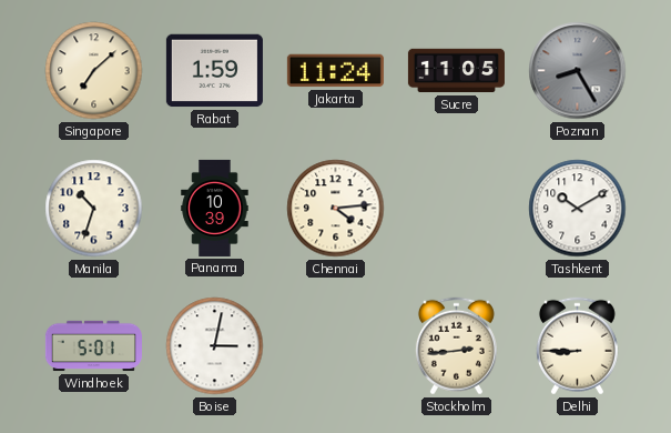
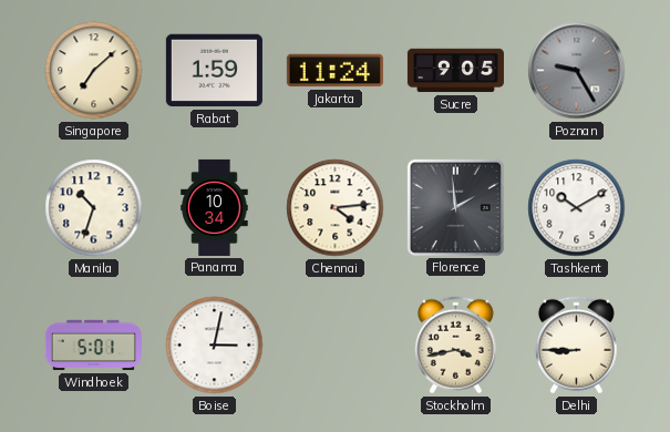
Sucre: 11:05 -> 9:05
Poznan: 8:25 -> 9:25
Panama: 10:39 -> 10:34
Florence: none -> 1:59
Stockholm: 2:44 -> 3:43
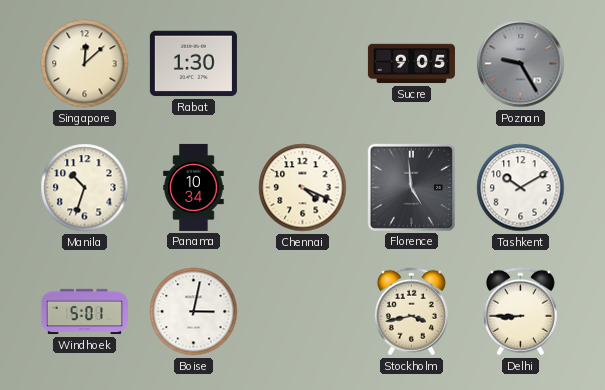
Singapore: 7:08 -> 12:08
Rabat: 1:59 -> 1:30
Jakarta: 11:24 -> none
Chennai: 4:14 -> 4:19
Florence: 1:59 -> 4:59
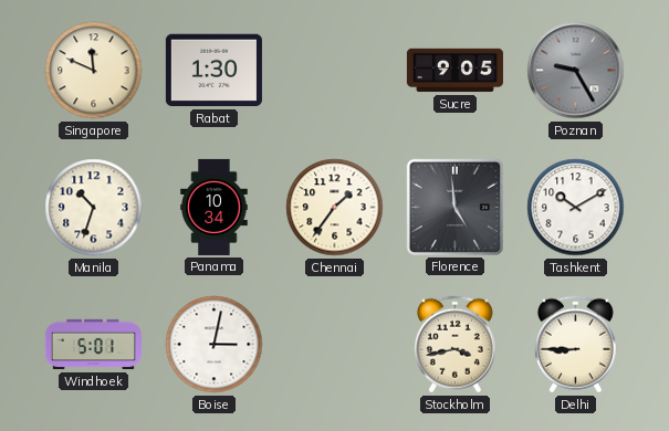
Singapore: 12:08 -> 11:49
Chennai: 4:19 -> 1:36
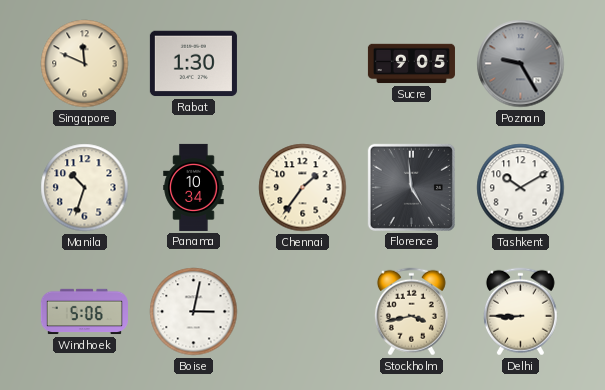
Windhoek: 5:01 -> 5:06
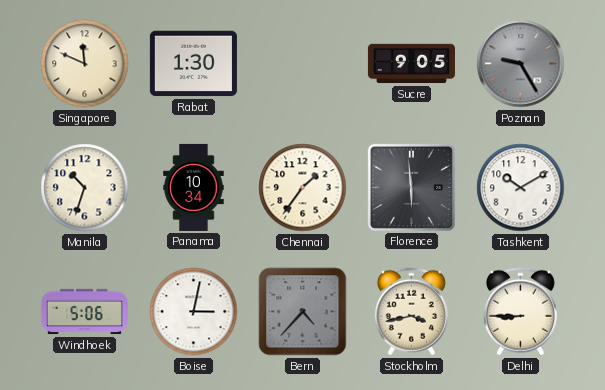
Florence: 4:59 -> 5:59
Bern: none -> 4:37
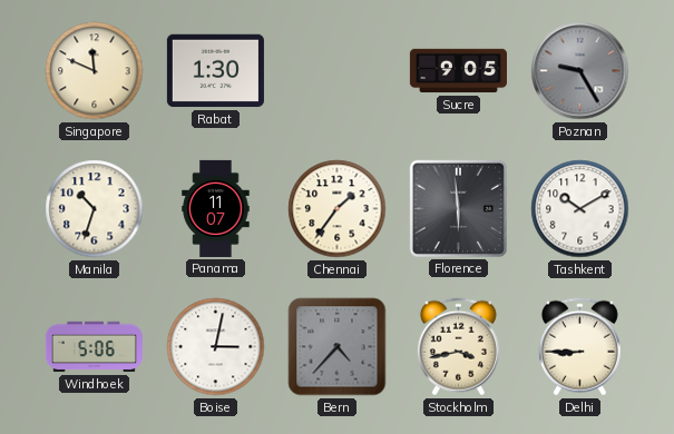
Panama: 10:34 -> 11:07
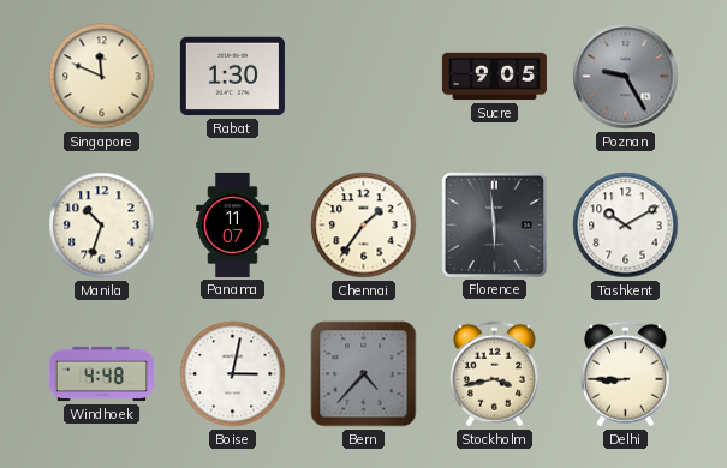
Windhoek: 5:06 -> 4:48
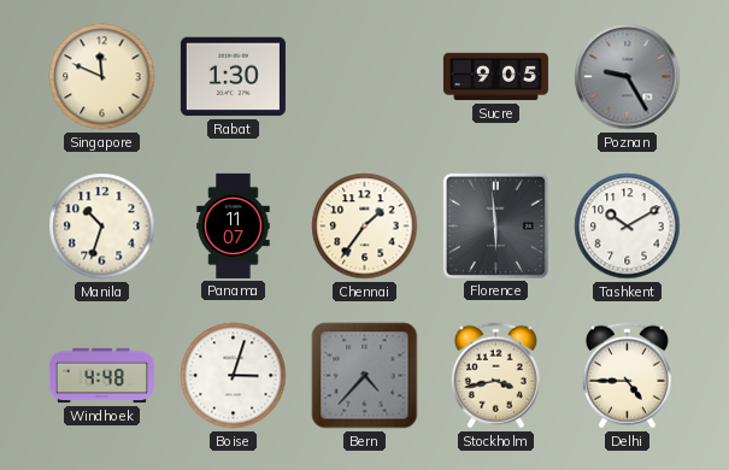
Boise: 3:02 -> 3:03
Delhi: 8:45 -> 4:45
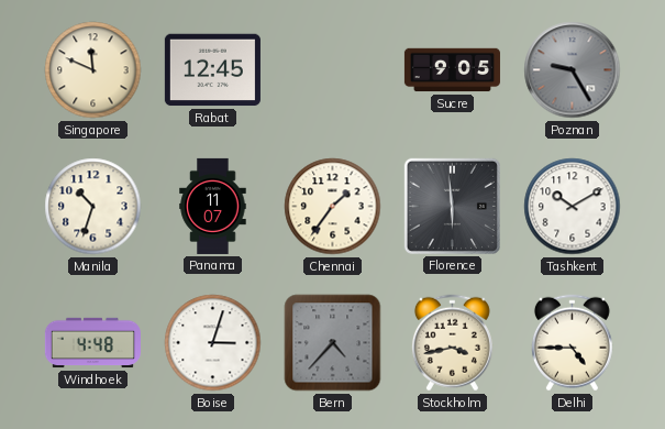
Rabat: 1:30 -> 12:45
